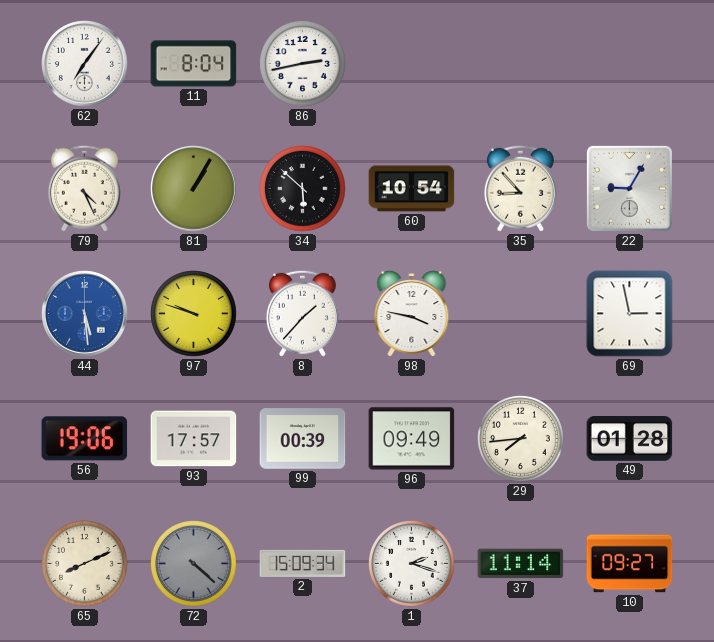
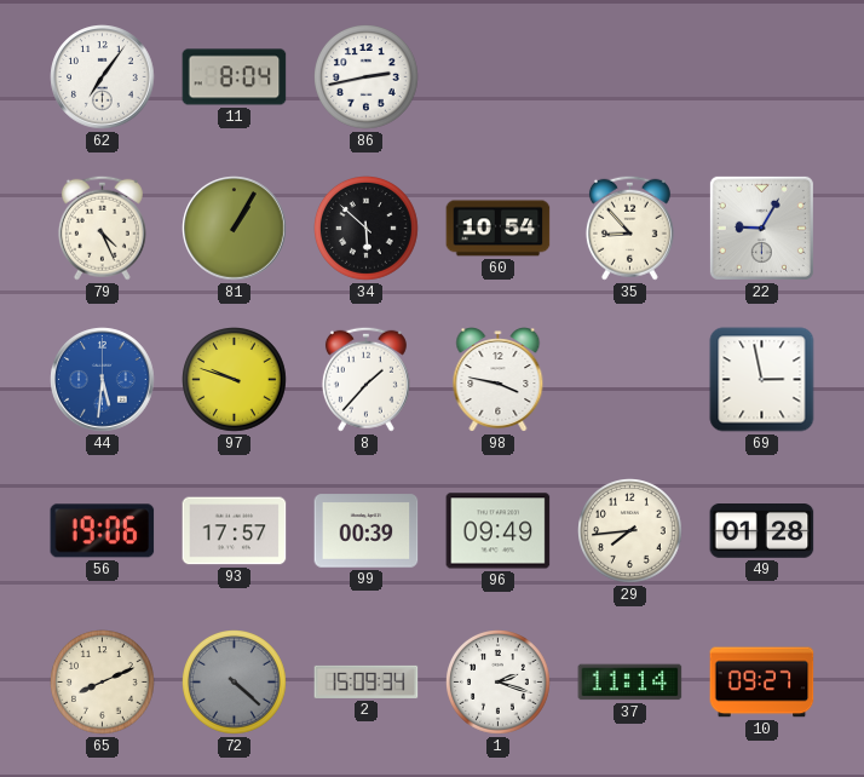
44: 5:29 -> 5:31
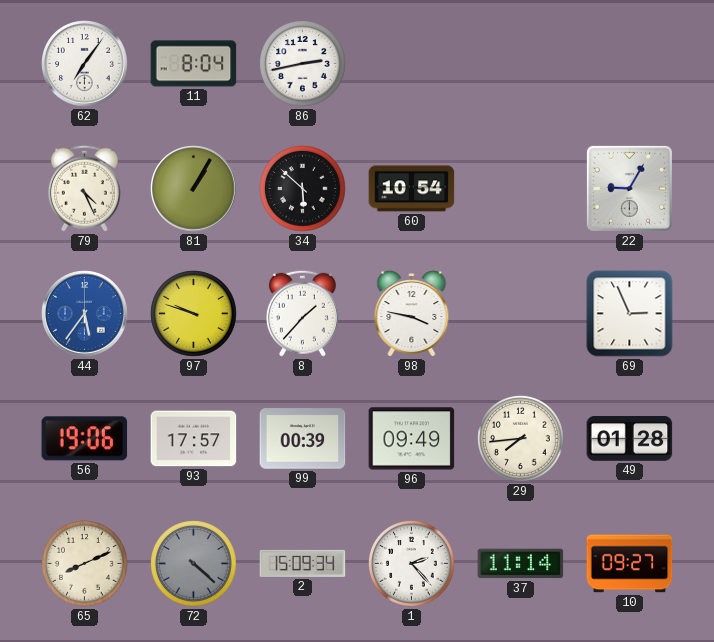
35: 8:53 -> none
44: 5:31 -> 5:36
69: 2:58 -> 2:56
1: 2:18 -> 2:23
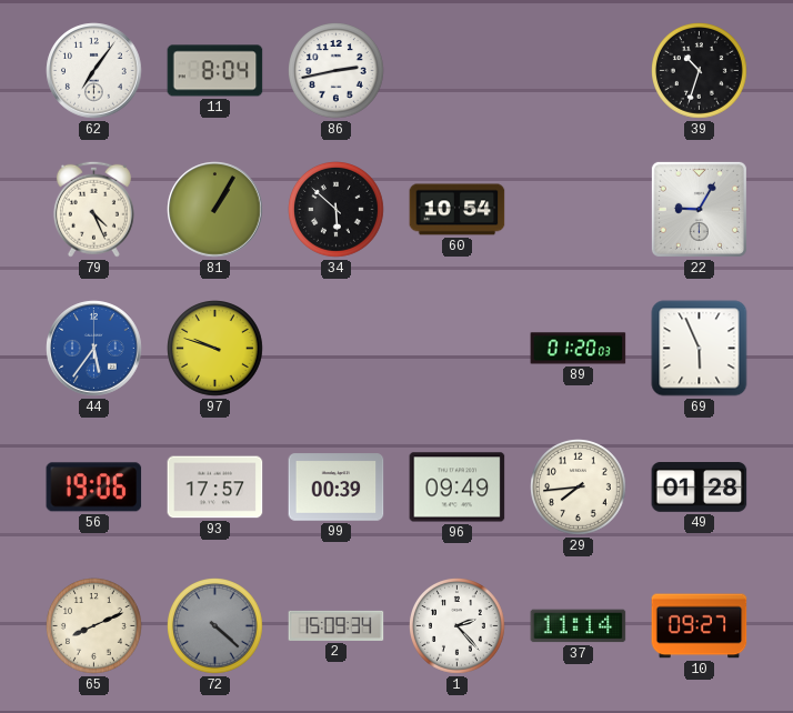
39: none -> 10:33
8: 1:37 -> none
98: 3:47 -> none
89: none -> 01:20
69: 2:56 -> 5:56
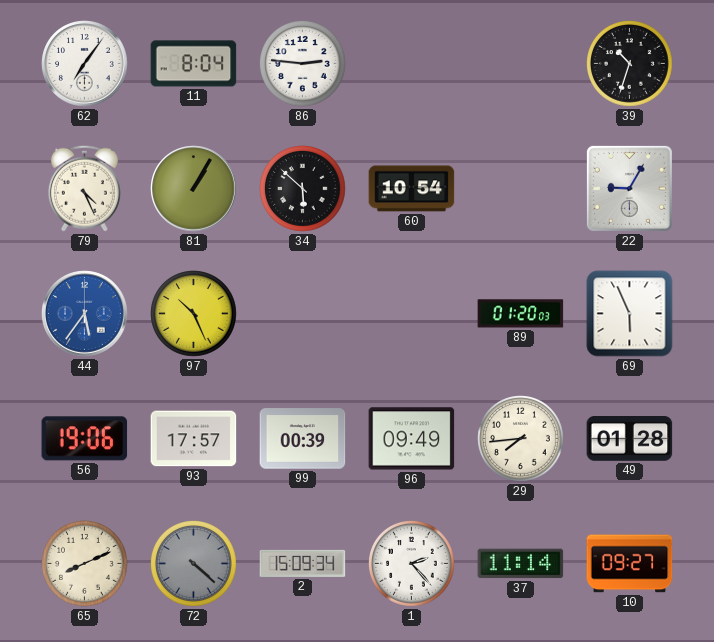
86: 2:43 -> 2:46
97: 9:48 -> 10:26
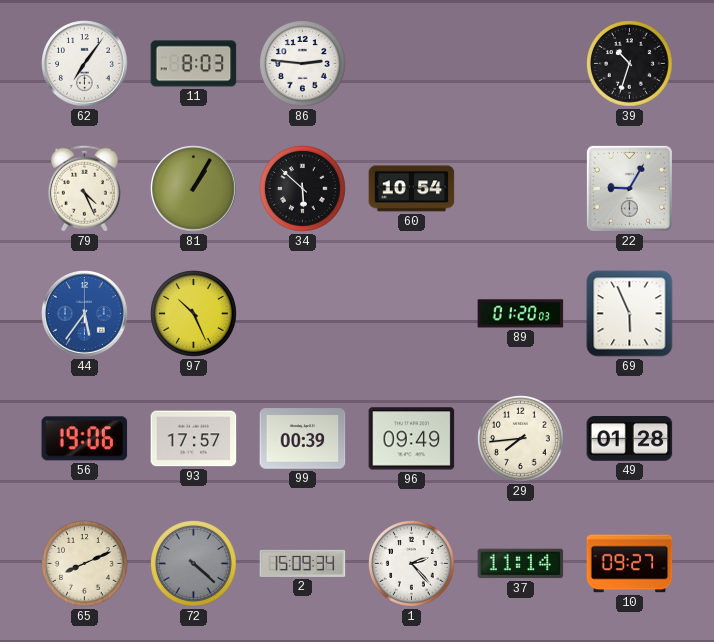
11: 8:04 -> 8:03
